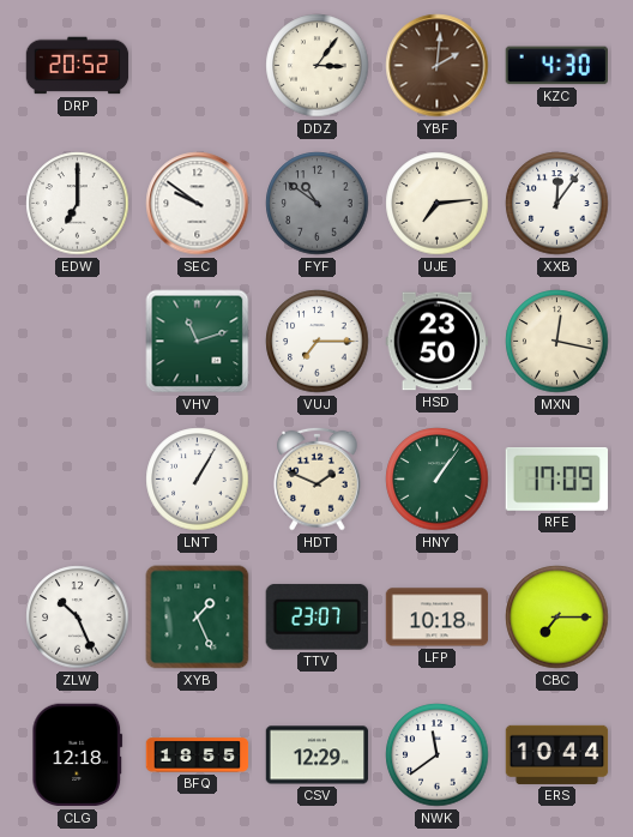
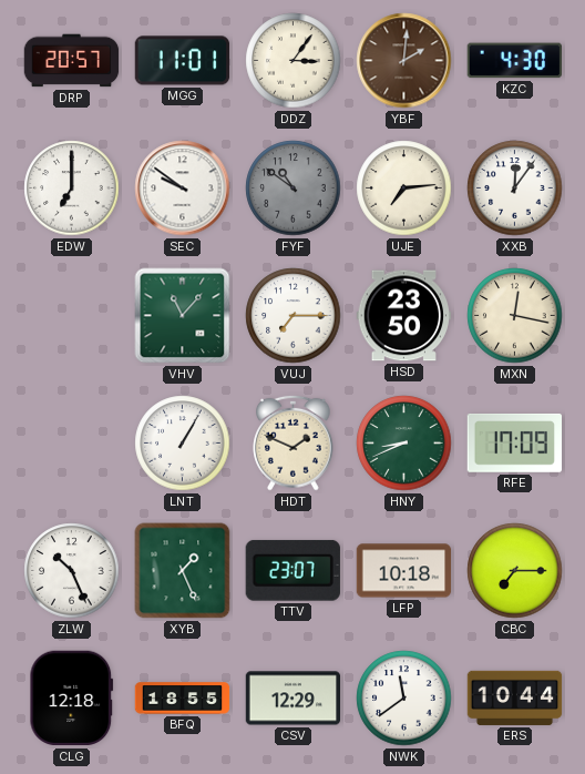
DRP: 20:52 -> 20:57
MGG: none -> 11:01
VHV: 11:12 -> 11:07
HNY: 1:06 -> 8:41
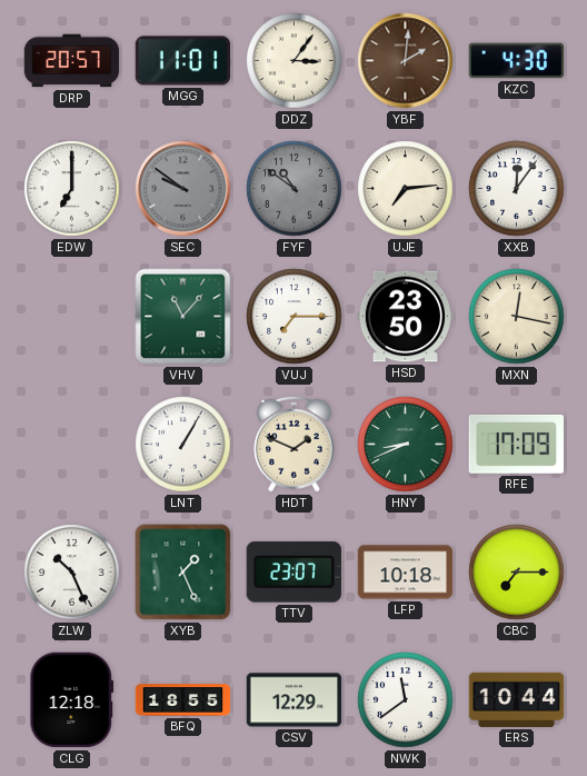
SEC dial: white -> grey
